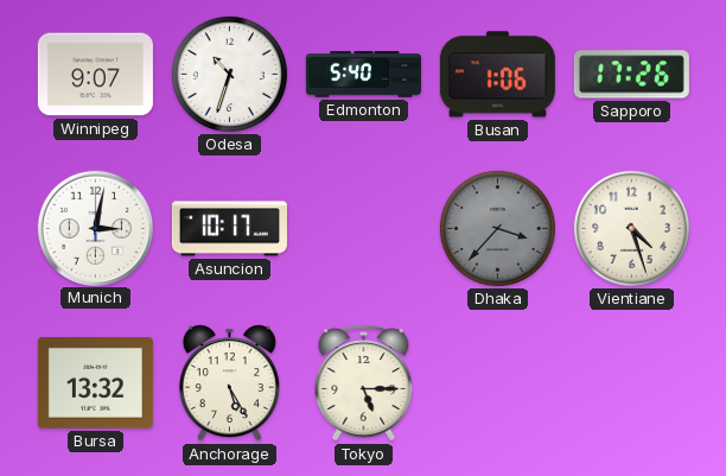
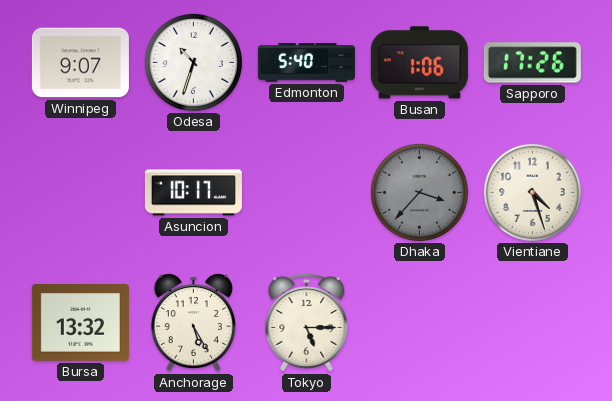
Munich: 3:02 -> none
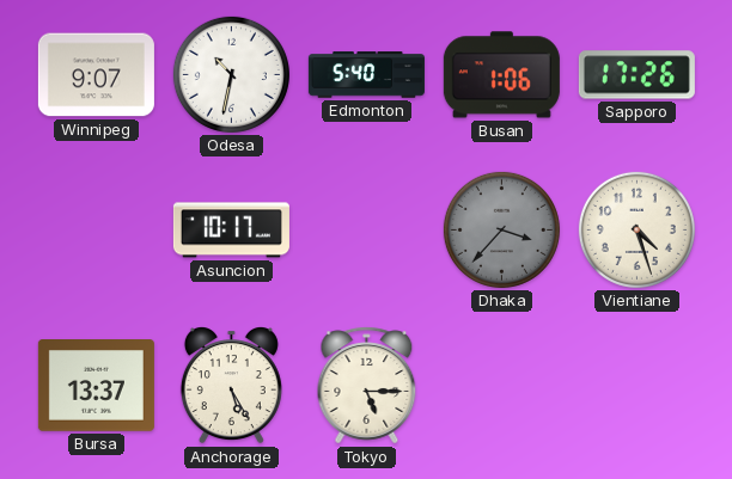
Odesa: 10:33 -> 10:32
Bursa: 13:32 -> 13:37
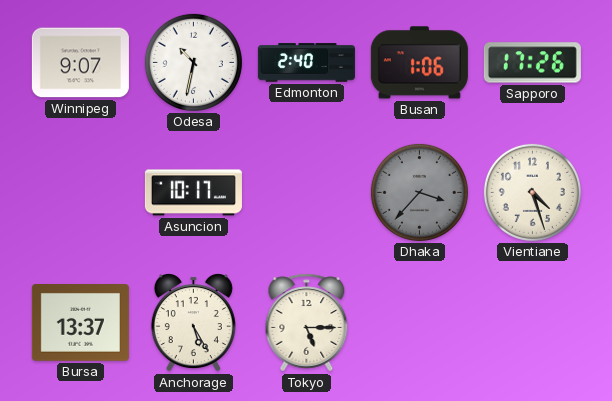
Edmonton: 5:40 -> 2:40
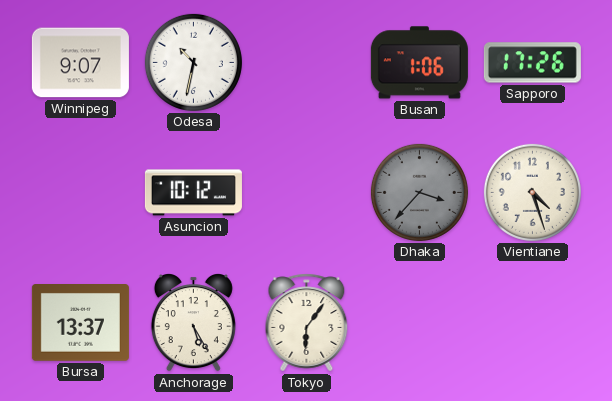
Edmonton: 2:40 -> none
Asuncion: 10:17 -> 10:12
Tokyo: 5:15 -> 6:06
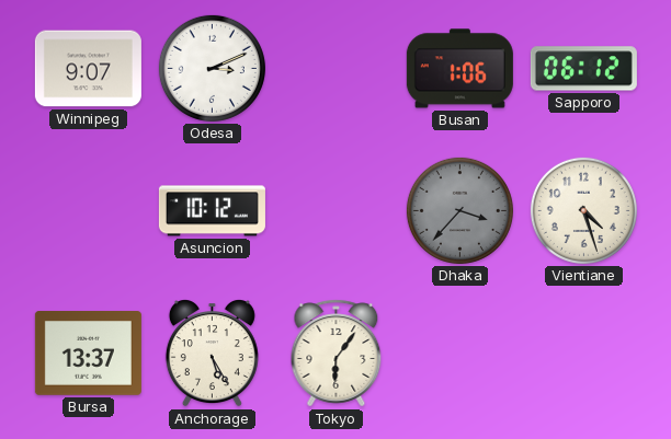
Odesa: 10:32 -> 3:11
Sapporo: 17:26 -> 06:12
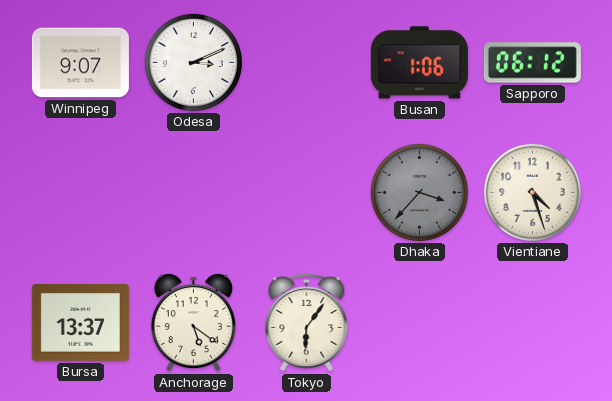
Asuncion: 10:12 -> none
Anchorage: 5:25 -> 5:21
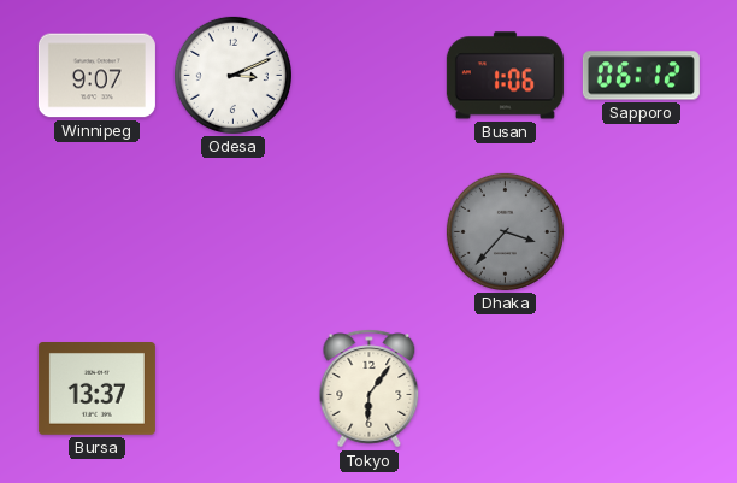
Vientiane: 4:27 -> none
Anchorage: 5:21 -> none
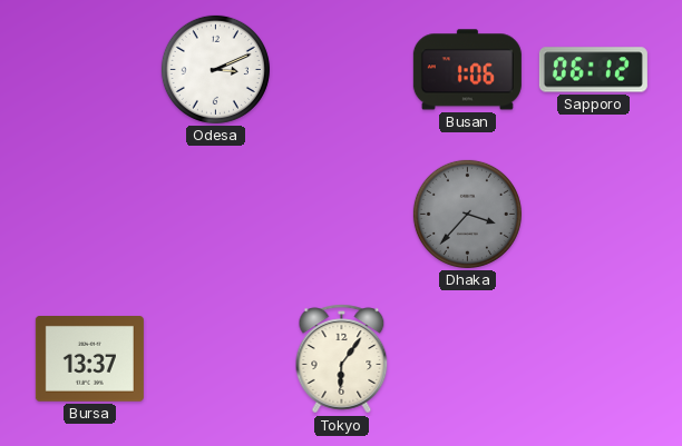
Winnipeg: 9:07 -> none
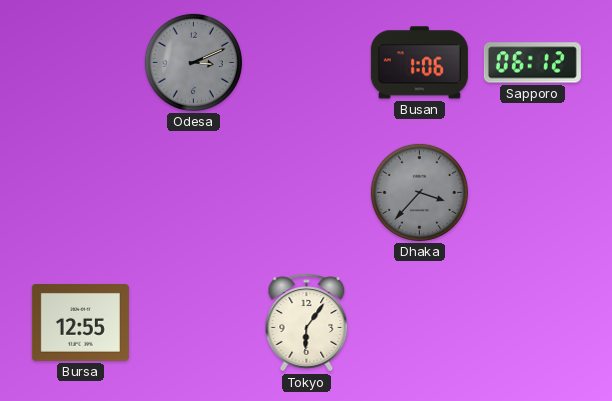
Odesa dial: white -> grey
Bursa: 13:37 -> 12:55
